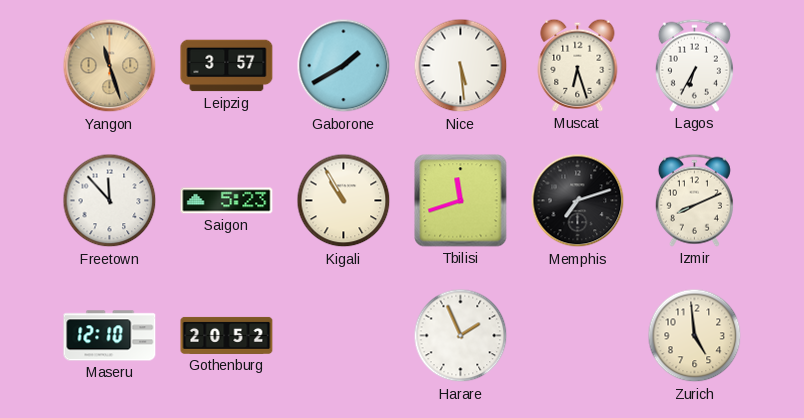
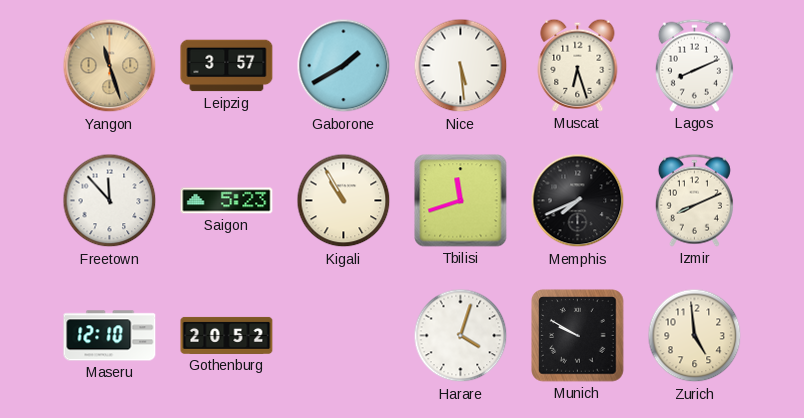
Lagos: 6:35 -> 8:11
Memphis: 7:12 -> 7:41
Harare: 1:56 -> 4:03
Munich: none -> 9:50
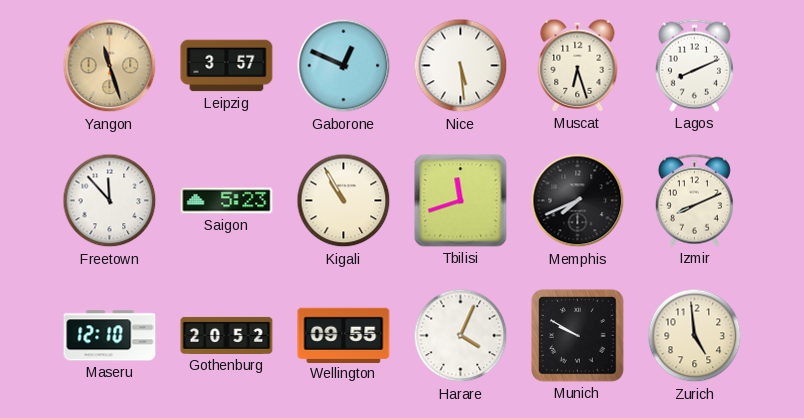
Gaborone: 1:40 -> 12:49
Wellington: none -> 09:55
Harare: 4:03 -> 4:04
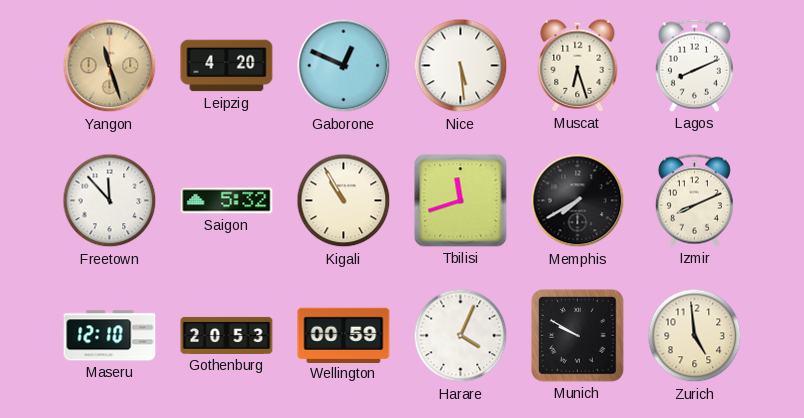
Leipzig: 3:57 -> 4:20
Saigon: 5:23 -> 5:32
Memphis: 7:41 -> 7:40
Gothenburg: 20:52 -> 20:53
Wellington: 09:55 -> 00:59
